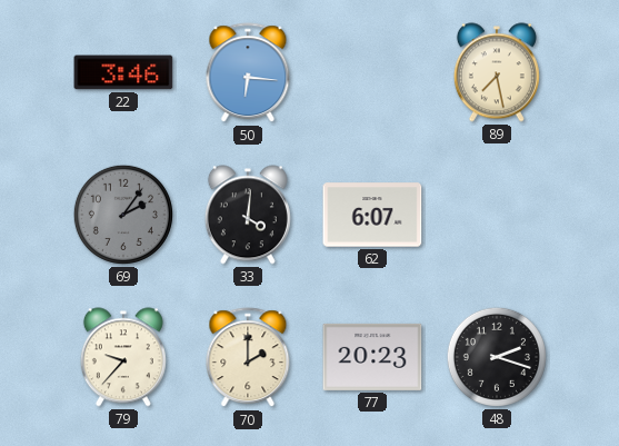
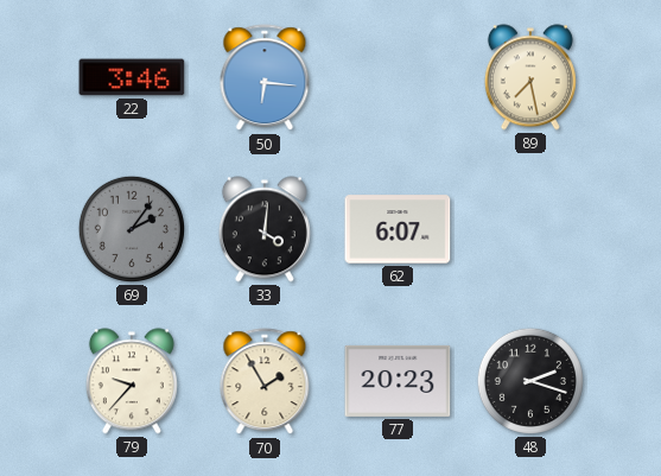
70: 2:00 -> 1:55
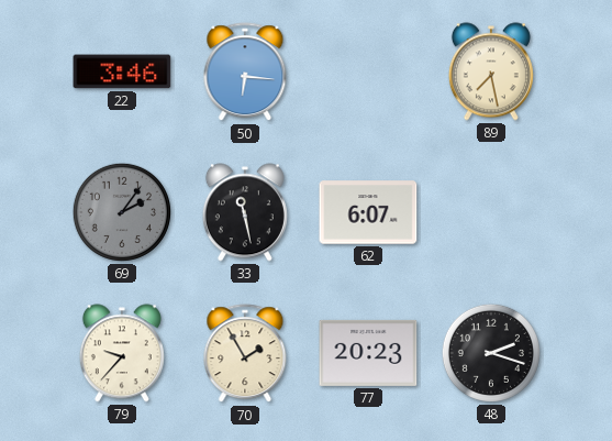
33: 4:01 -> 11:28
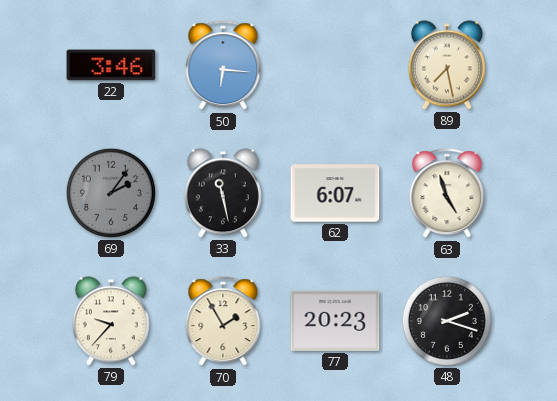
63: none -> 4:57
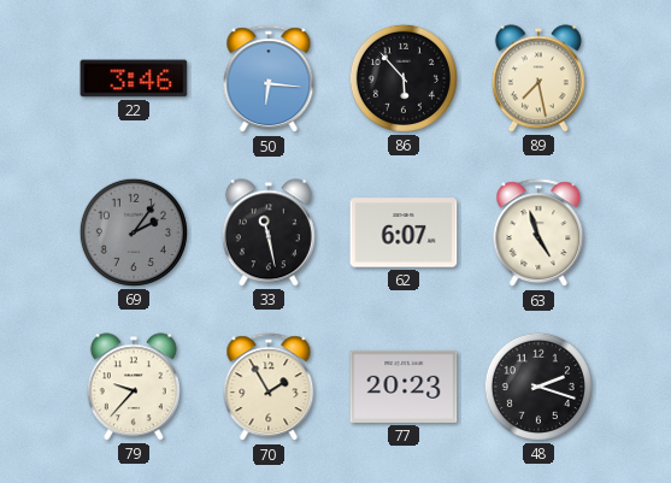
86: none -> 5:53
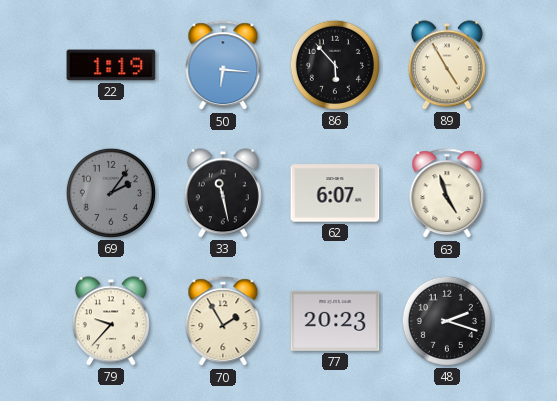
22: 3:46 -> 1:19
89: 7:28 -> 4:55
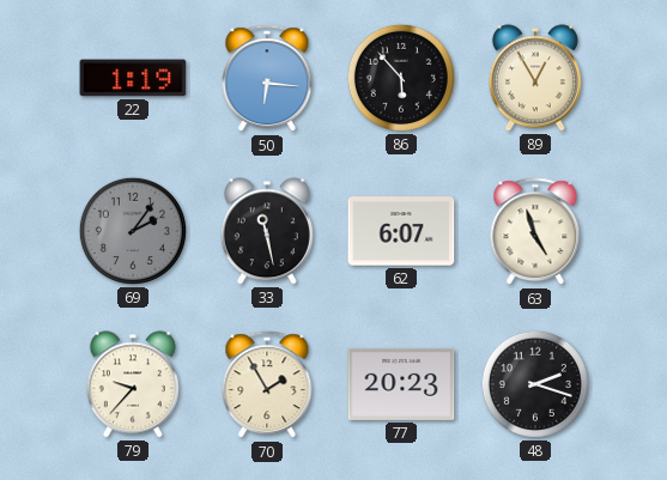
89: 4:55 -> 12:55
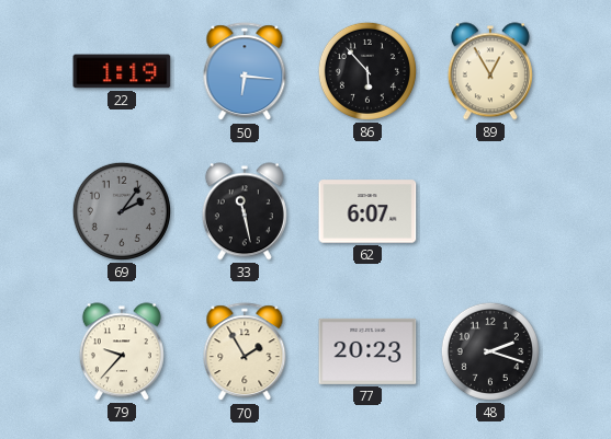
63: 4:57 -> none
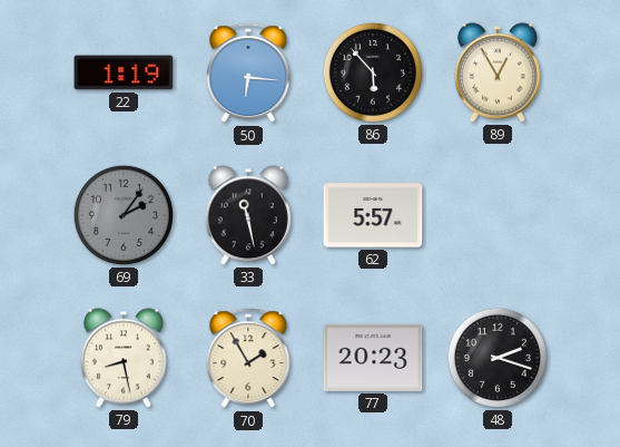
62: 6:07 -> 5:57
79: 9:37 -> 8:28
